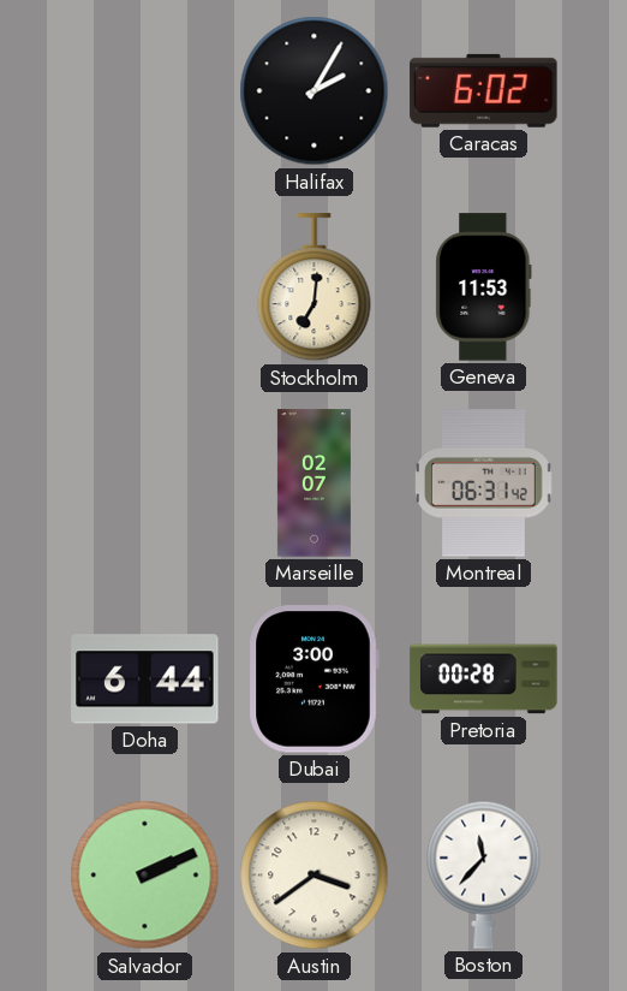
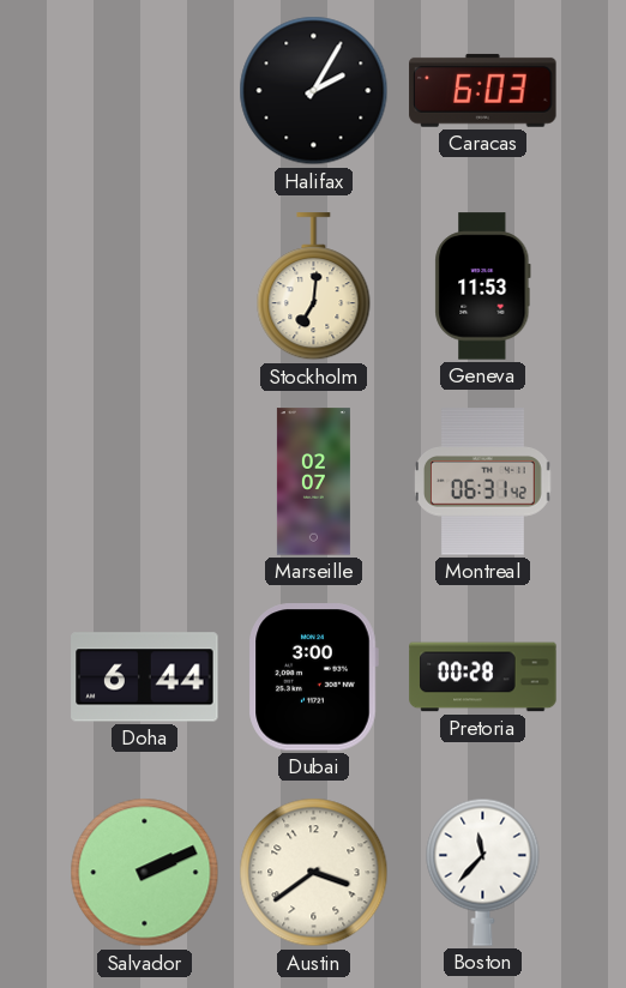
Caracas: 6:02 -> 6:03
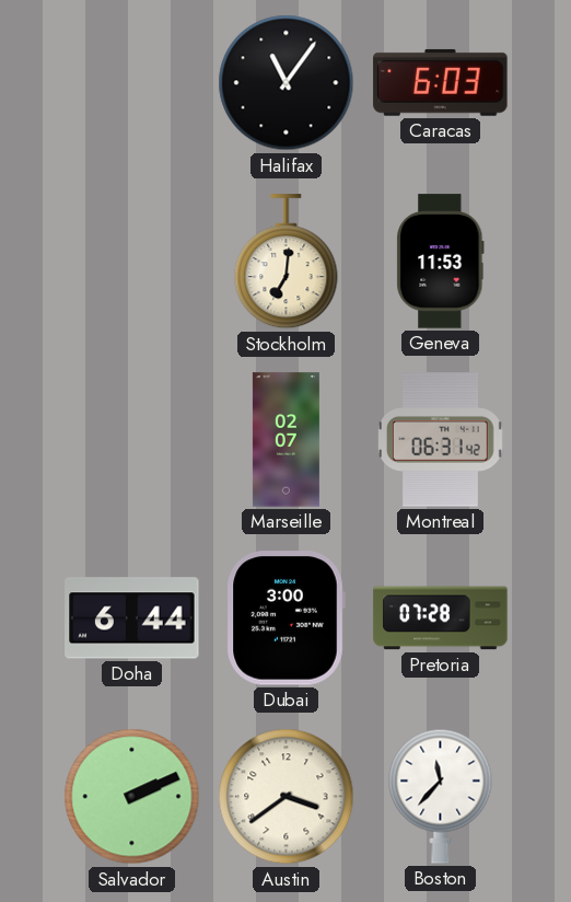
Halifax: 2:05 -> 11:06
Pretoria: 00:28 -> 07:28
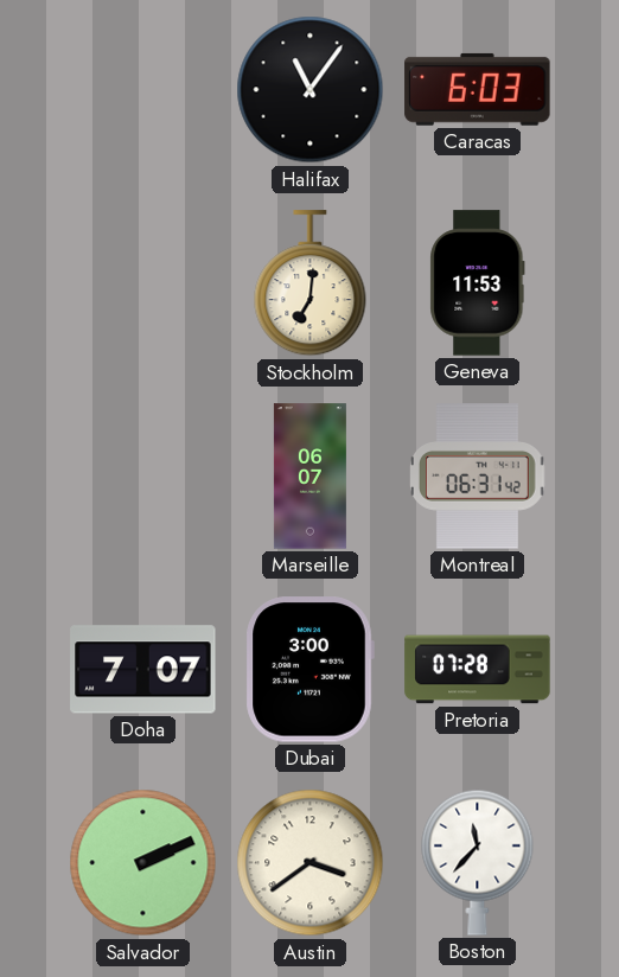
Marseille: 02:07 -> 06:07
Doha: 6:44 -> 7:07
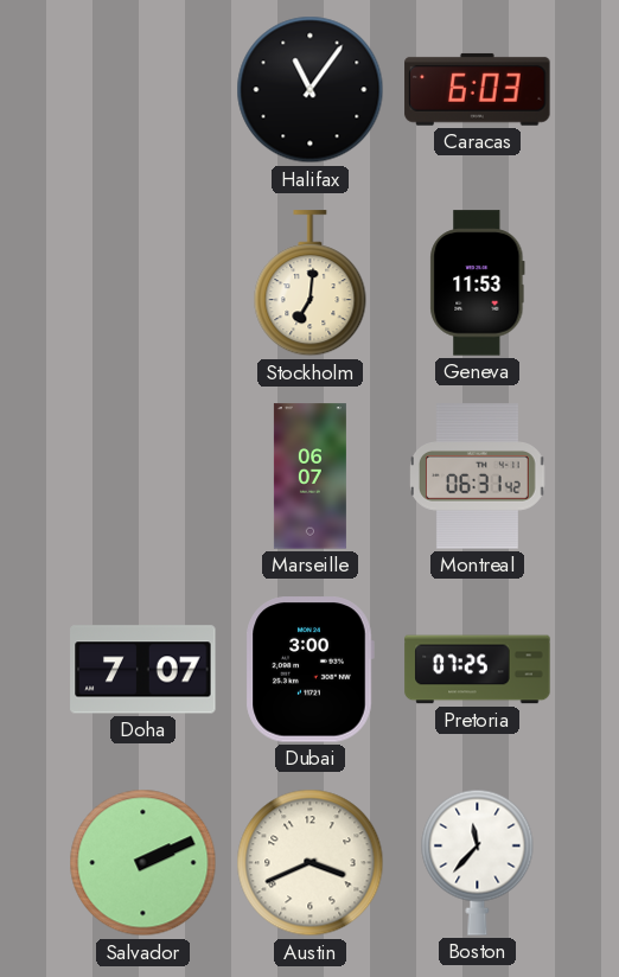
Pretoria: 07:28 -> 07:25
Austin: 3:39 -> 3:41
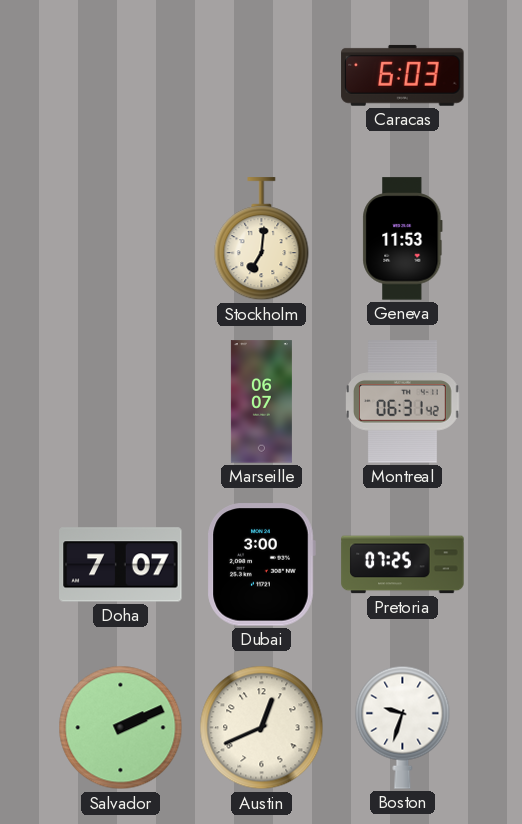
Halifax: 11:06 -> none
Austin: 3:41 -> 12:41
Boston: 11:37 -> 9:33
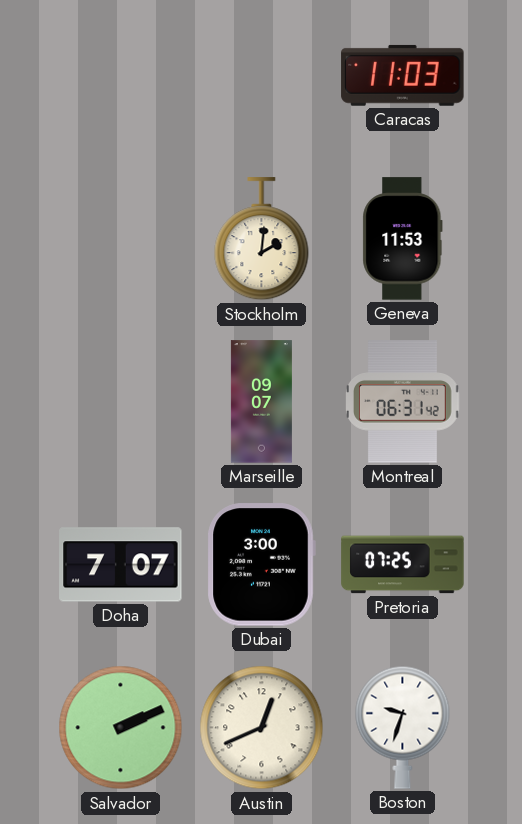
Caracas: 6:03 -> 11:03
Stockholm: 7:01 -> 2:01
Marseille: 06:07 -> 09:07
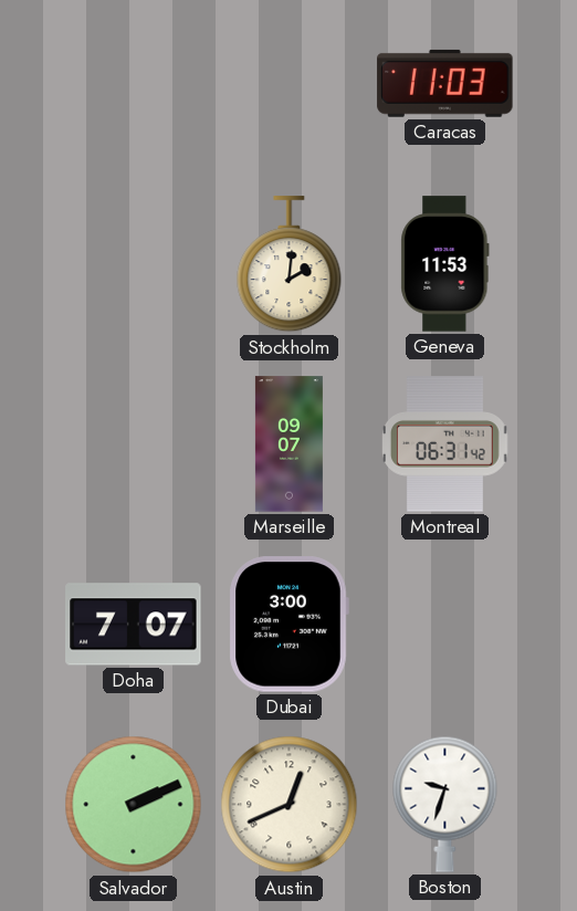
Pretoria: 07:25 -> none
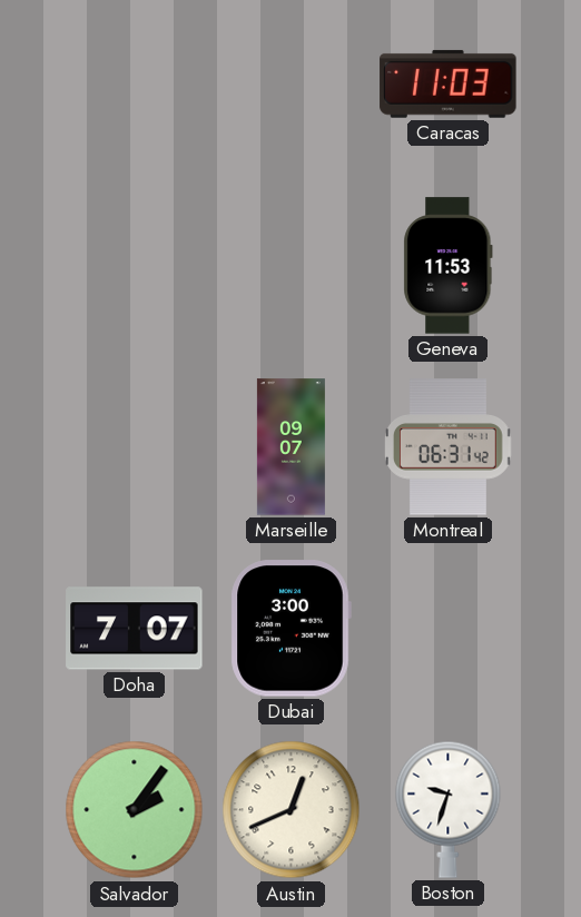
Stockholm: 2:01 -> none
Salvador: 2:11 -> 2:06
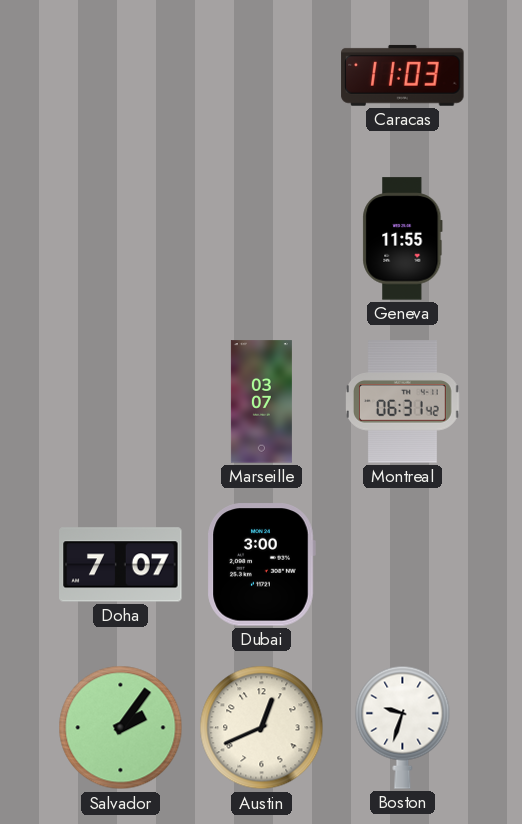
Geneva: 11:53 -> 11:55
Marseille: 09:07 -> 03:07
